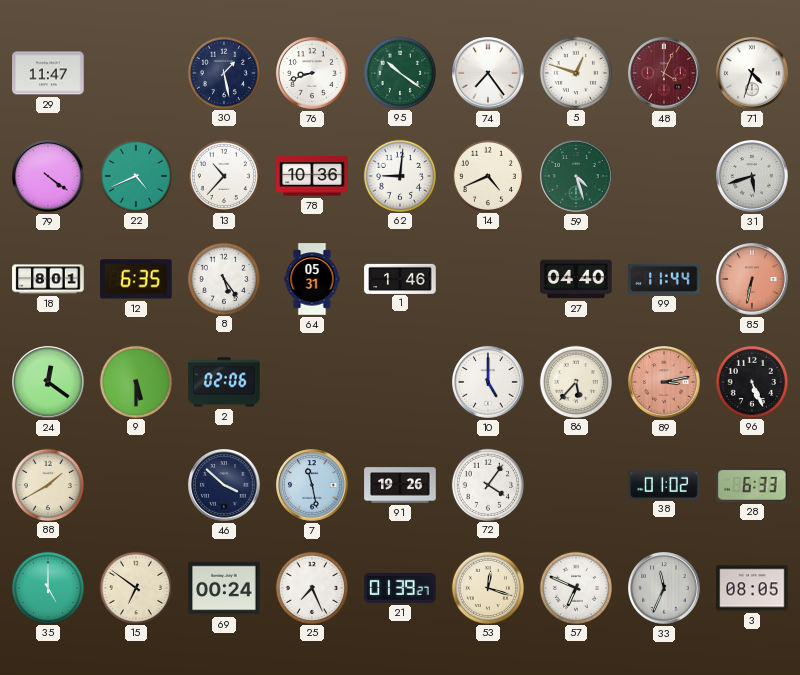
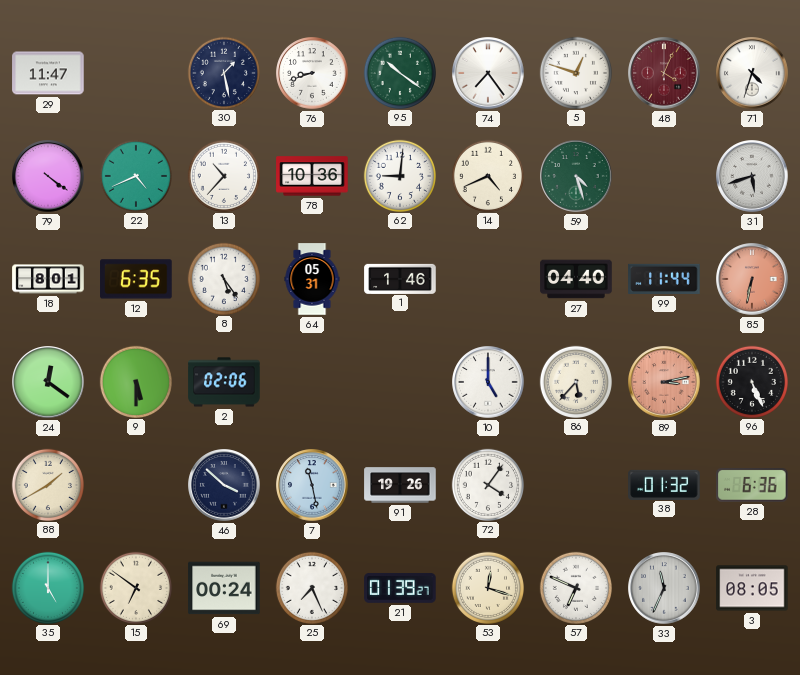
38: 01:02 -> 01:32
28: 6:33 -> 6:36
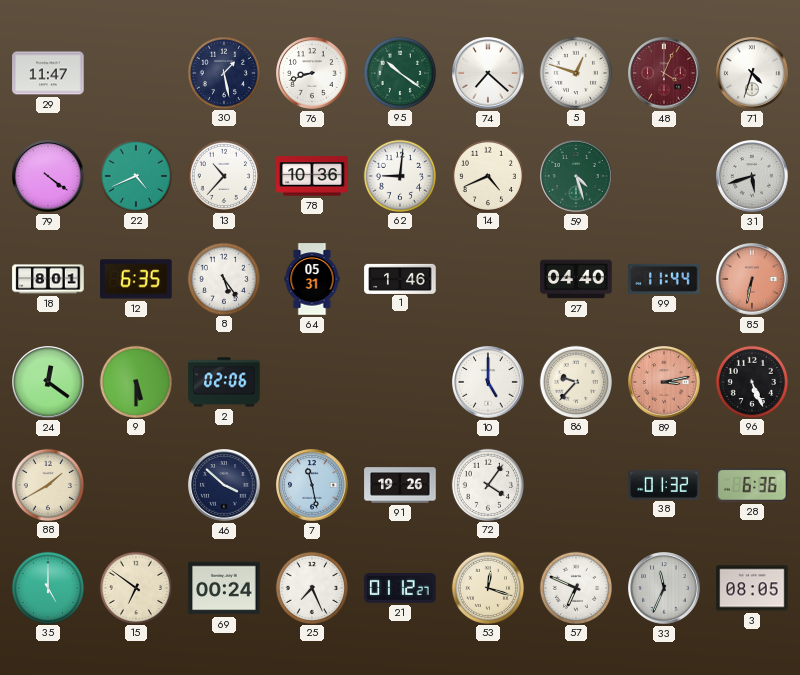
74: 7:24 -> 7:22
86: 5:37 -> 9:37
21: 01:39 -> 01:12
